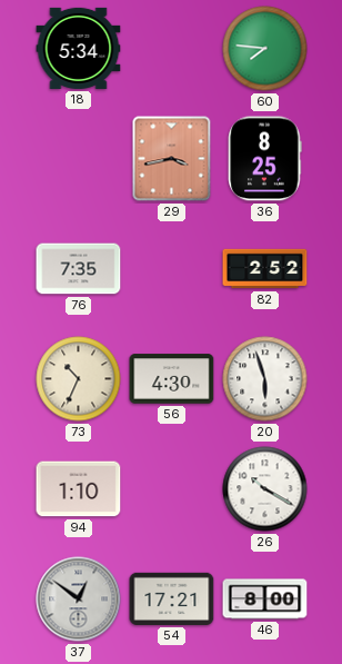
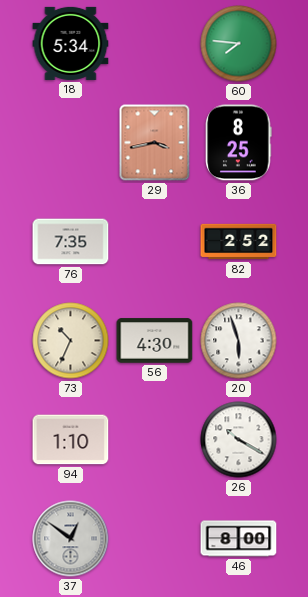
54: 17:21 -> none
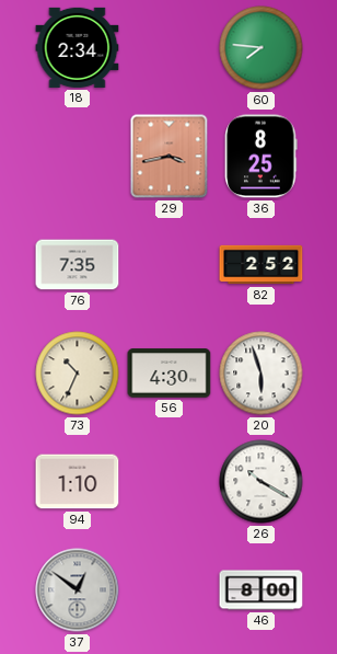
18: 5:34 -> 2:34
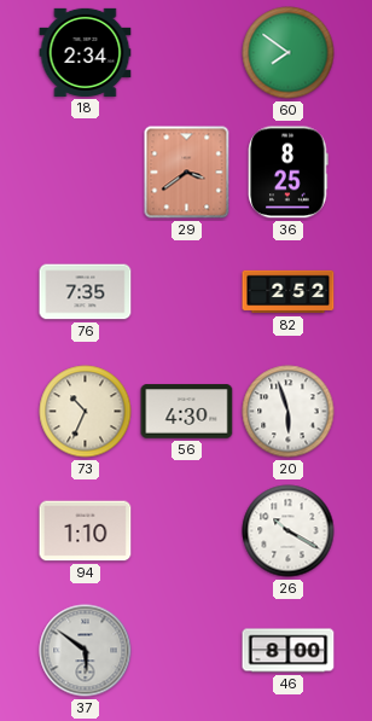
60: 7:46 -> 7:51
29: 3:43 -> 3:39
37: 12:51 -> 5:51
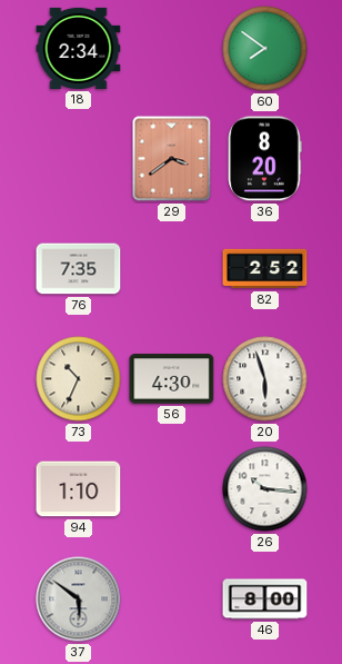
36: 8:25 -> 8:20
26: 10:20 -> 10:16
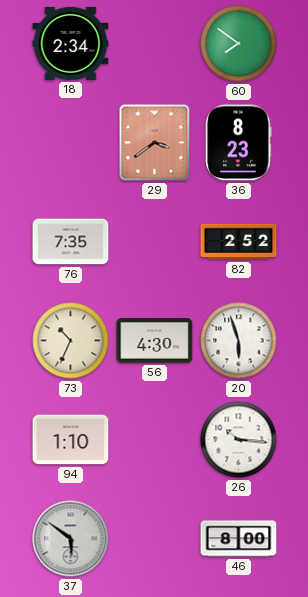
36: 8:20 -> 8:23
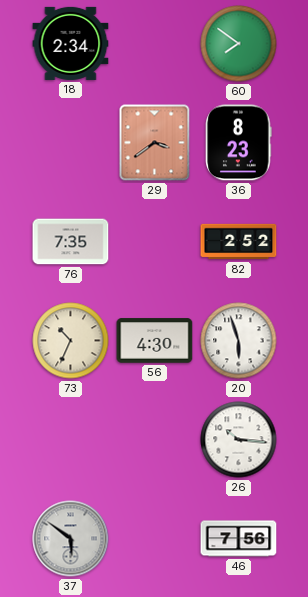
94: 1:10 -> none
46: 8:00 -> 7:56
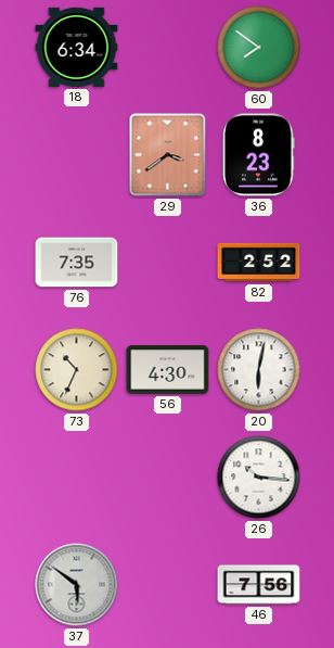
18: 2:34 -> 6:34
20: 5:57 -> 6:02
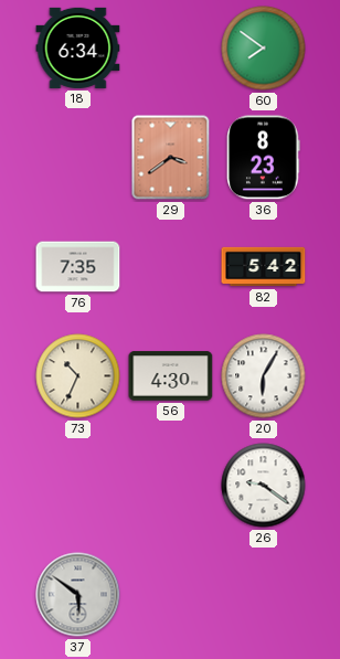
82: 2:52 -> 5:42
20: 6:02 -> 6:05
26: 10:16 -> 9:21
46: 7:56 -> none
